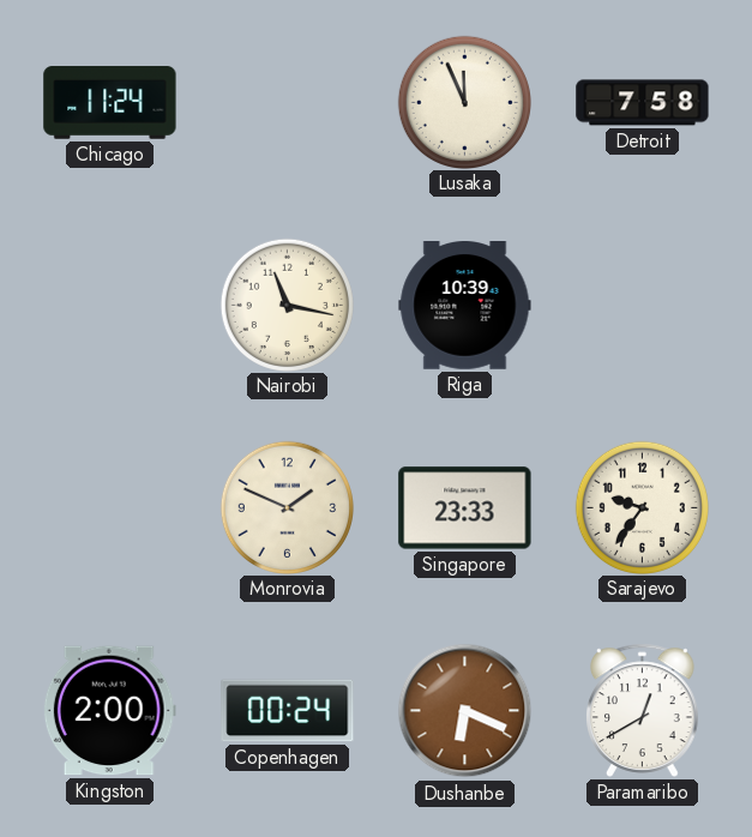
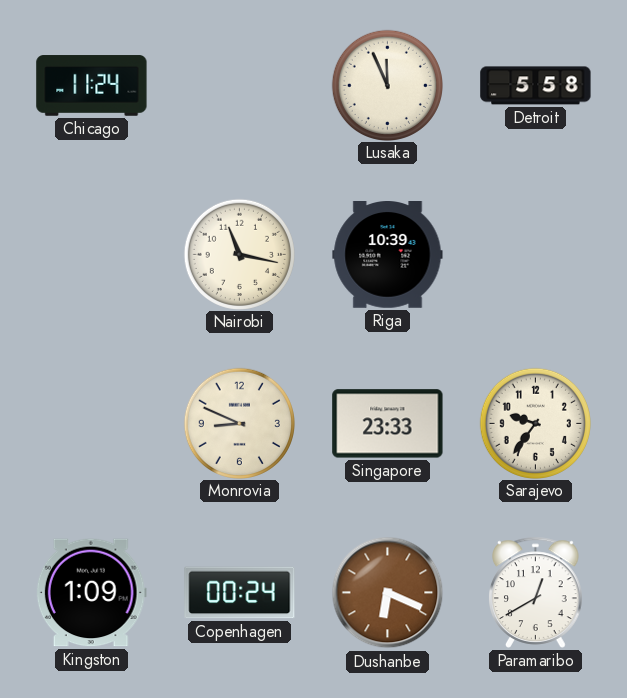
Detroit: 7:58 -> 5:58
Monrovia: 1:49 -> 8:49
Kingston: 2:00 -> 1:09
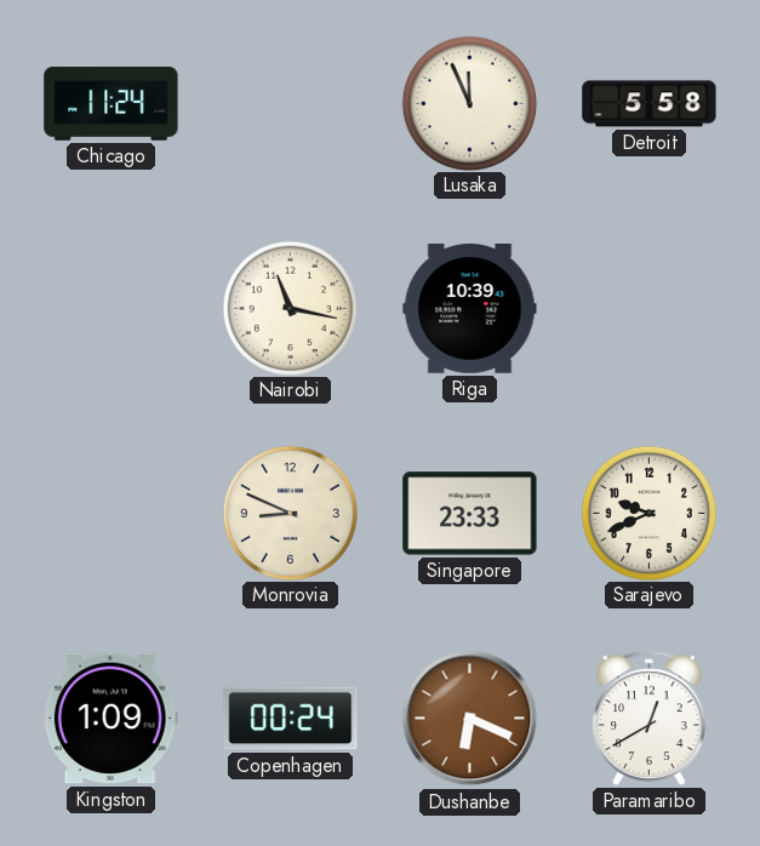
Sarajevo: 9:36 -> 9:41
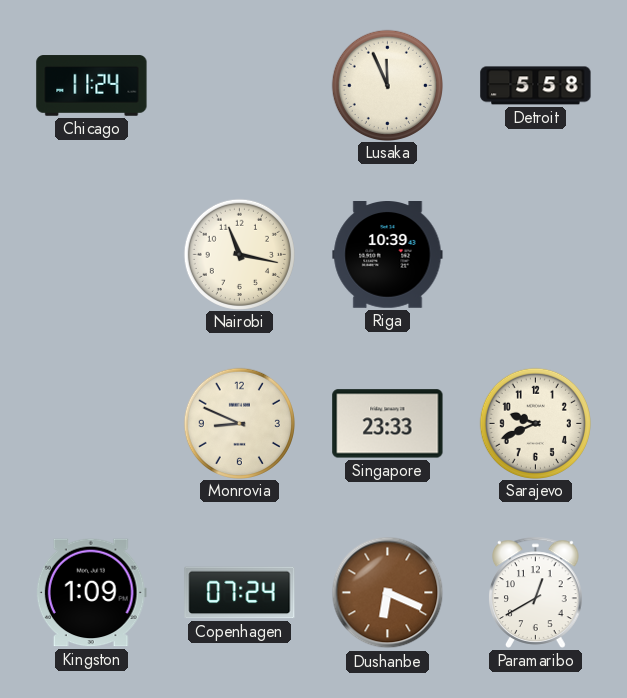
Copenhagen: 00:24 -> 07:24
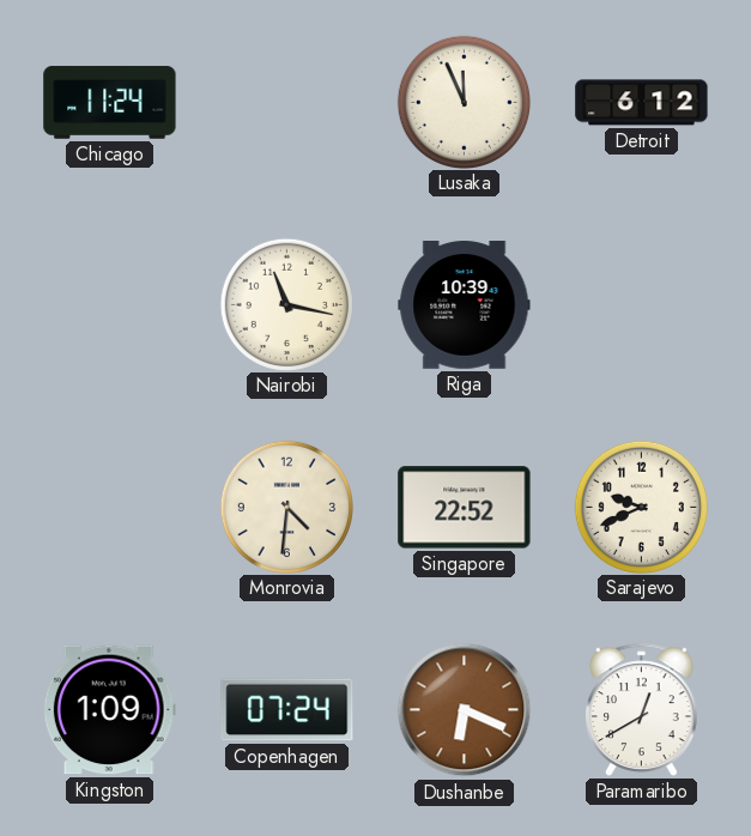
Detroit: 5:58 -> 6:12
Monrovia: 8:49 -> 4:31
Singapore: 23:33 -> 22:52
